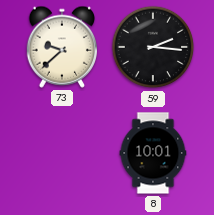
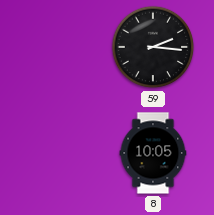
73: 9:38 -> none
8: 10:01 -> 10:05
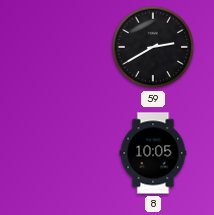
59: 2:16 -> 2:40
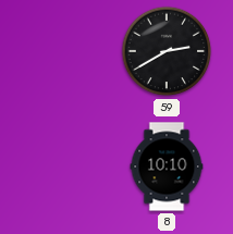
8: 10:05 -> 10:10
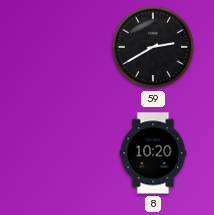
8: 10:10 -> 10:20
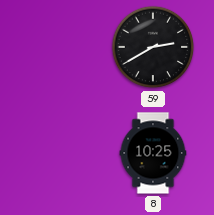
8: 10:20 -> 10:25
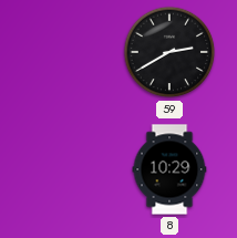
8: 10:25 -> 10:29
